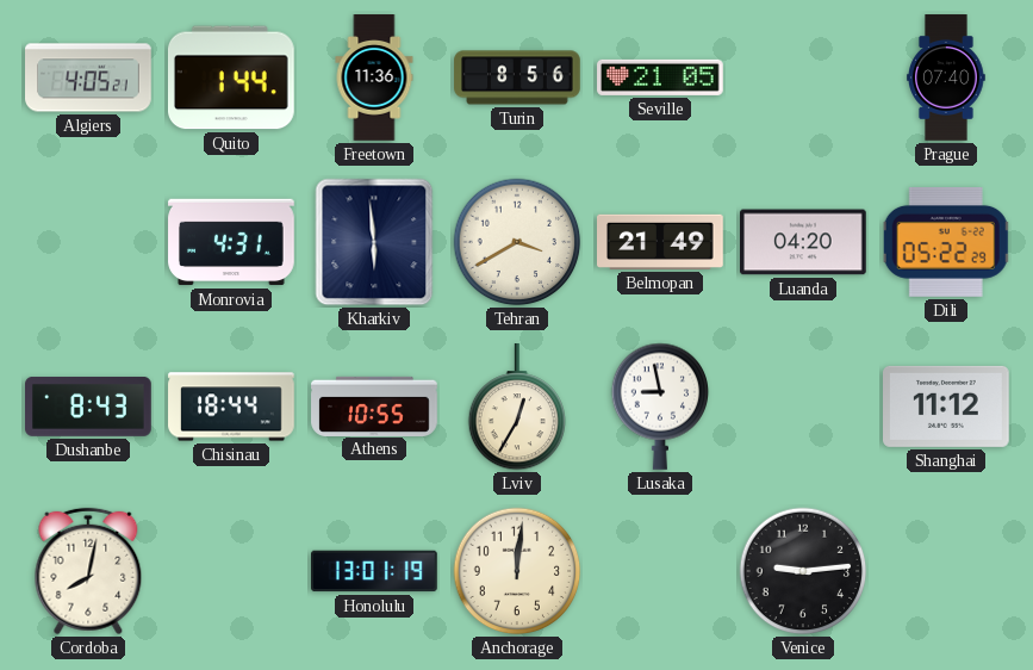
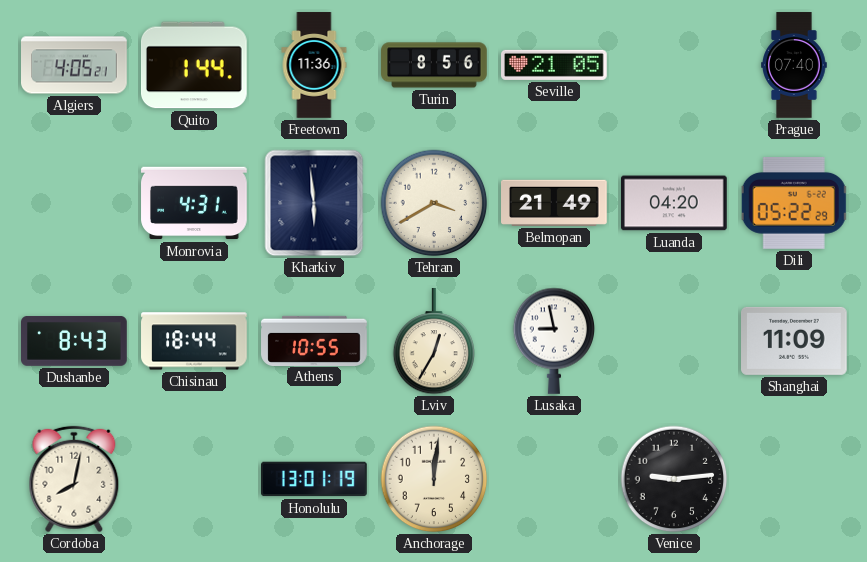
Shanghai: 11:12 -> 11:09
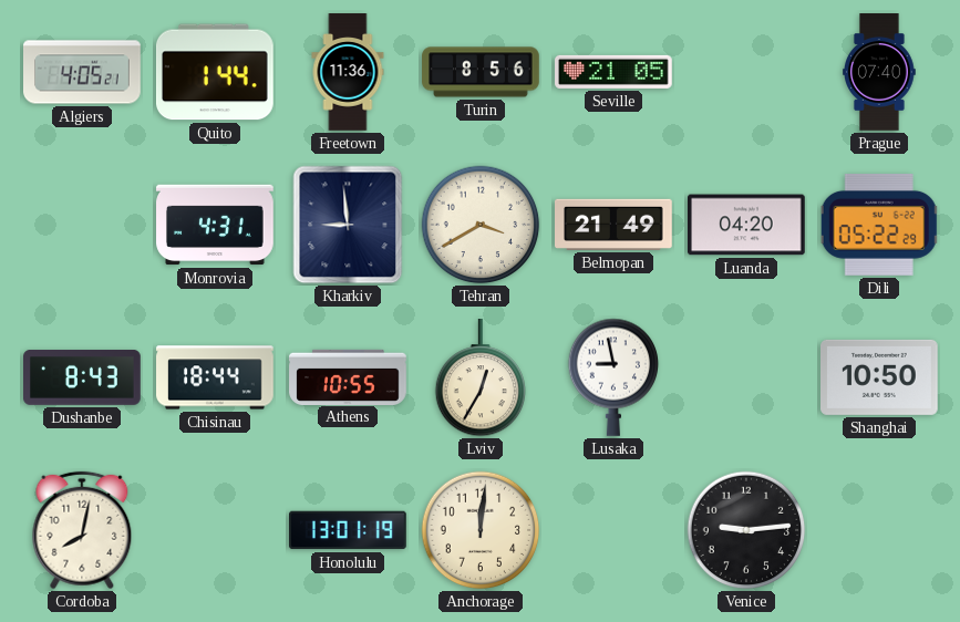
Kharkiv: 5:59 -> 8:59
Shanghai: 11:09 -> 10:50
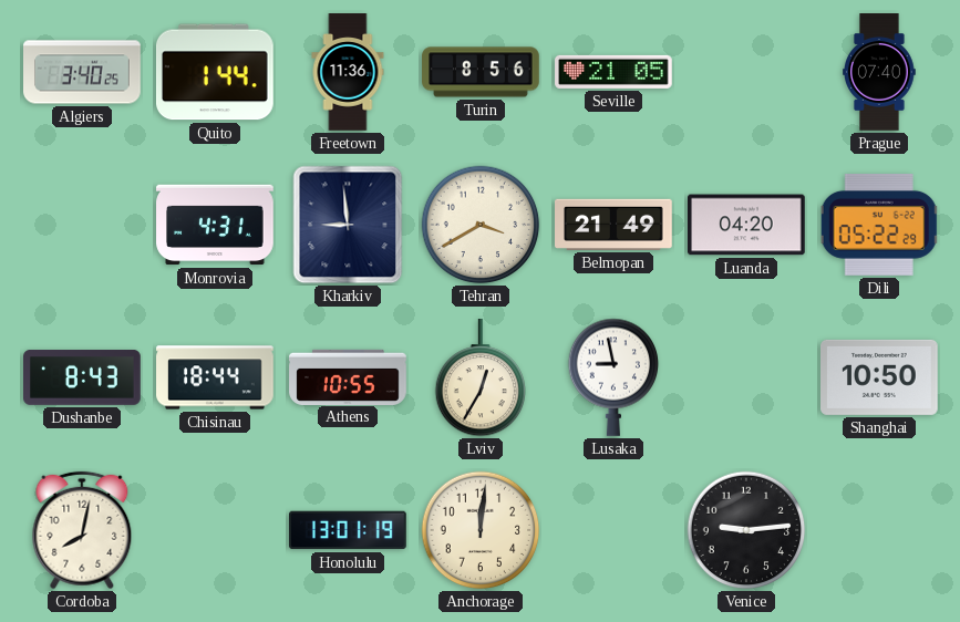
Algiers: 4:05 -> 3:40
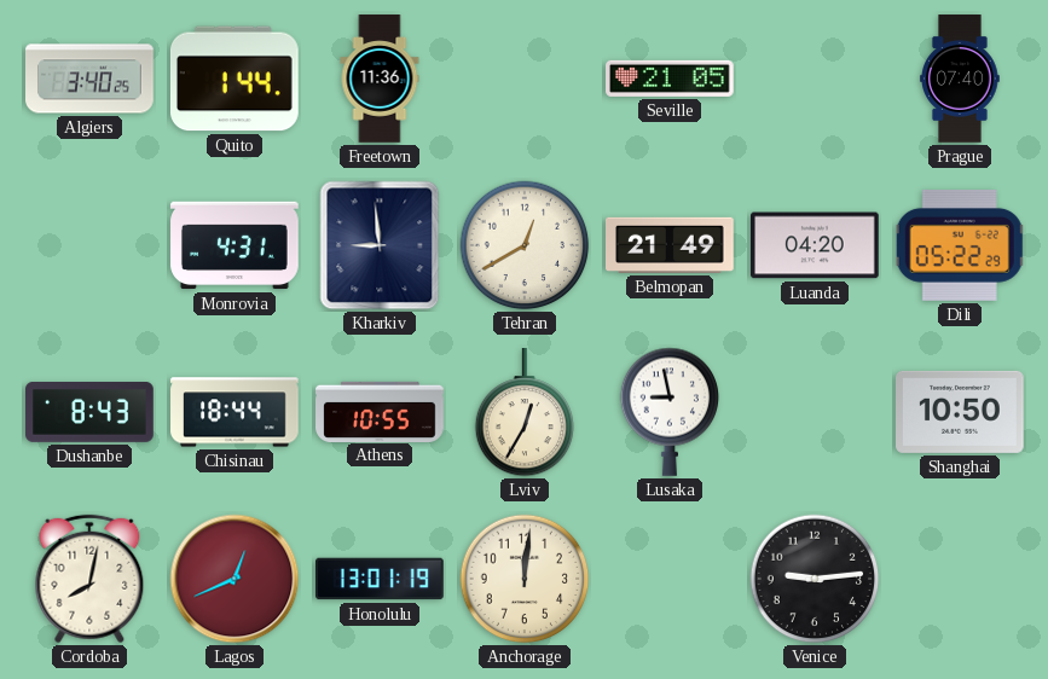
Turin: 8:56 -> none
Tehran: 3:40 -> 12:40
Lagos: none -> 12:41
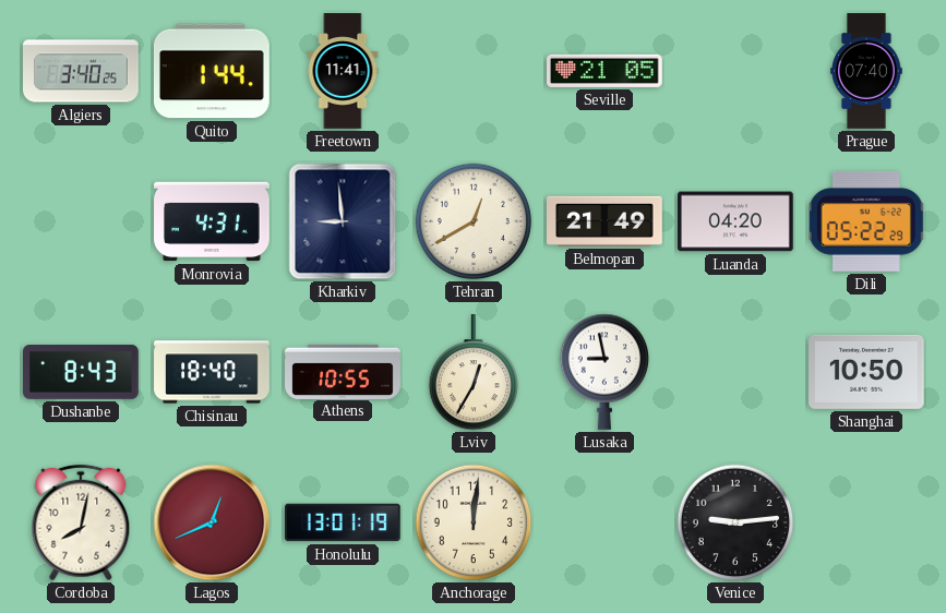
Freetown: 11:36 -> 11:41
Chisinau: 18:44 -> 18:40
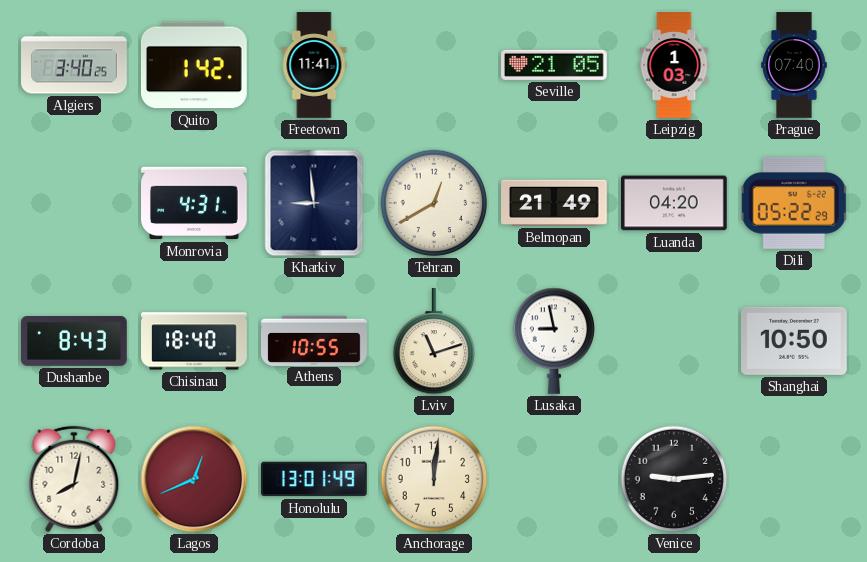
Quito: 1:44 -> 1:42
Leipzig: none -> 1:03
Lviv: 12:35 -> 11:12
Honolulu: 13:01:19 -> 13:01:49
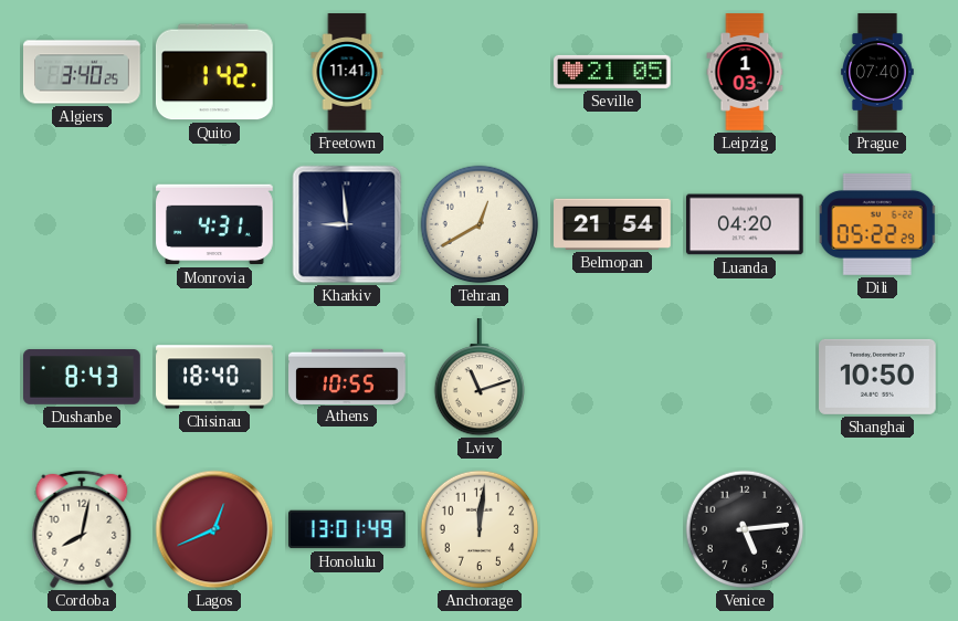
Belmopan: 21:49 -> 21:54
Lusaka: 8:58 -> none
Venice: 9:14 -> 5:14
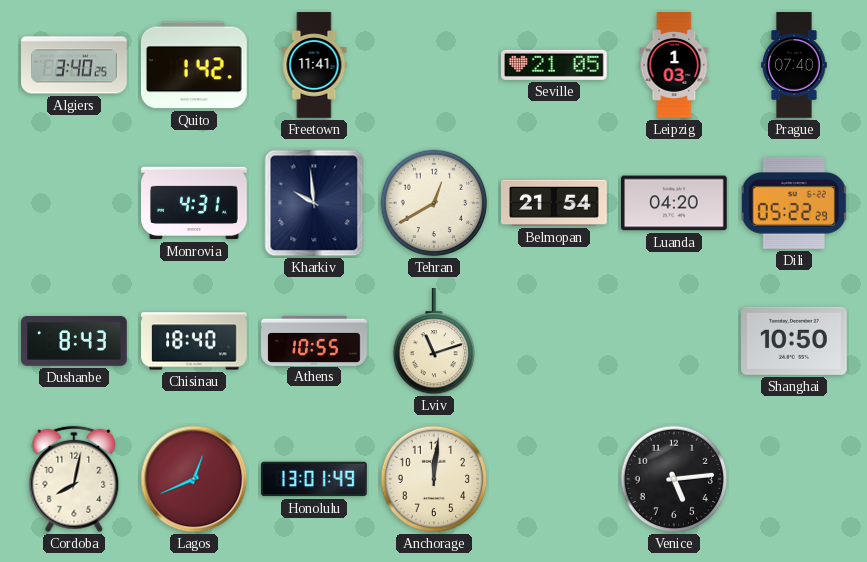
Kharkiv: 8:59 -> 9:59
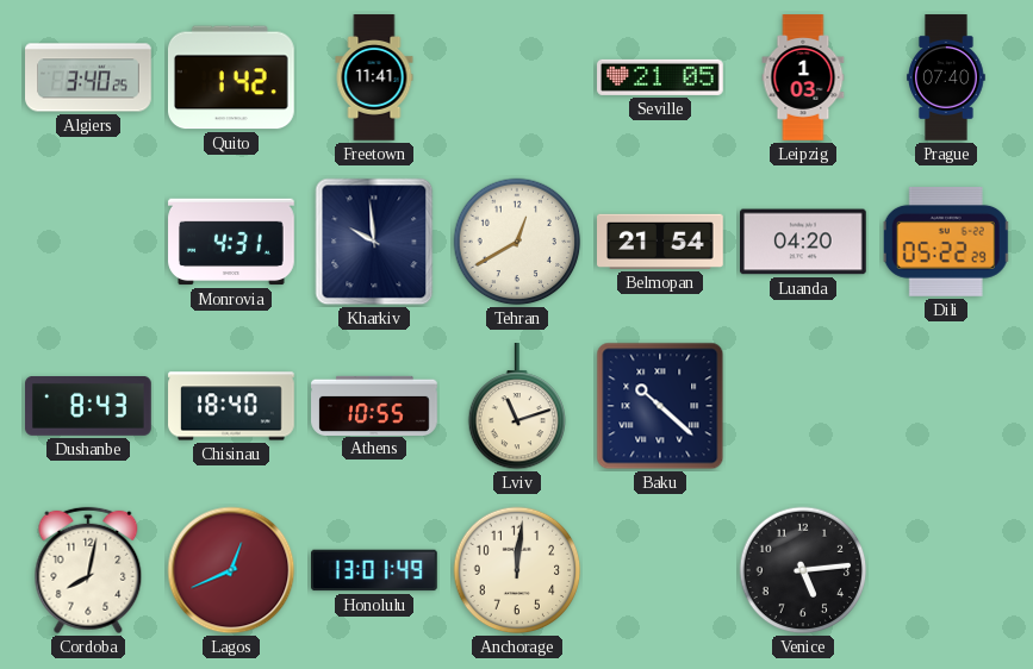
Baku: none -> 10:22
Shanghai: 10:50 -> none
